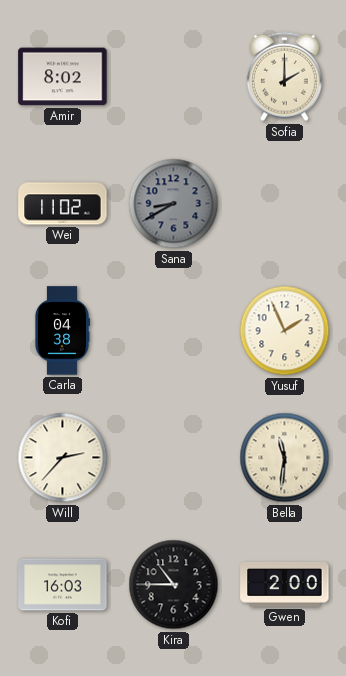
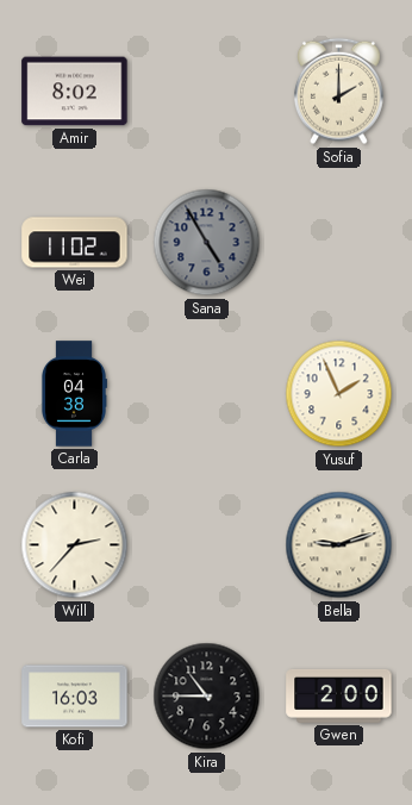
Sana: 8:40 -> 4:55
Bella: 11:31 -> 9:12
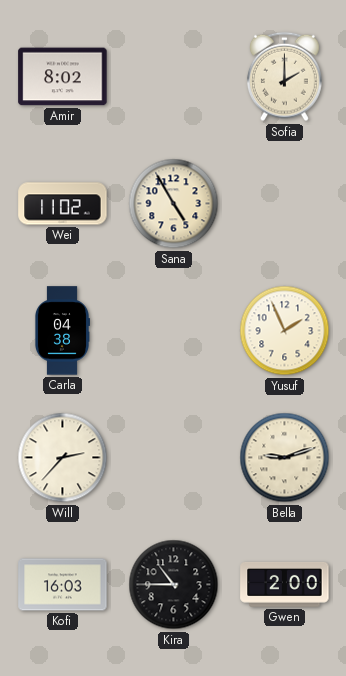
Sana dial: grey -> cream
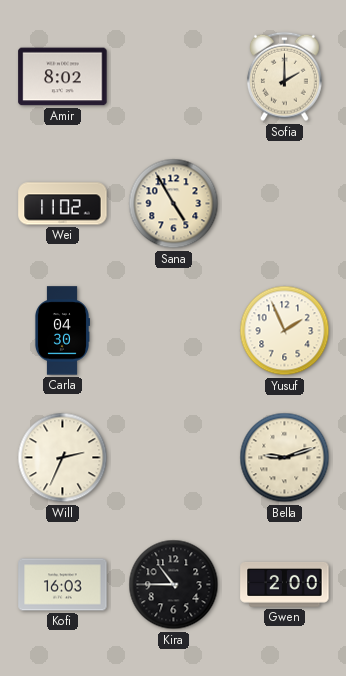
Carla: 04:38 -> 04:30
Will: 2:37 -> 2:34
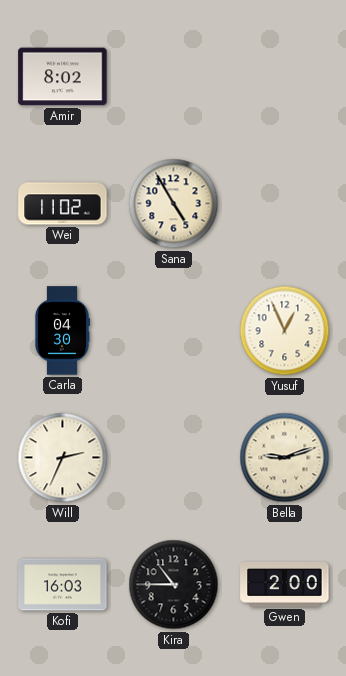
Sofia: 2:00 -> none
Yusuf: 1:56 -> 12:56
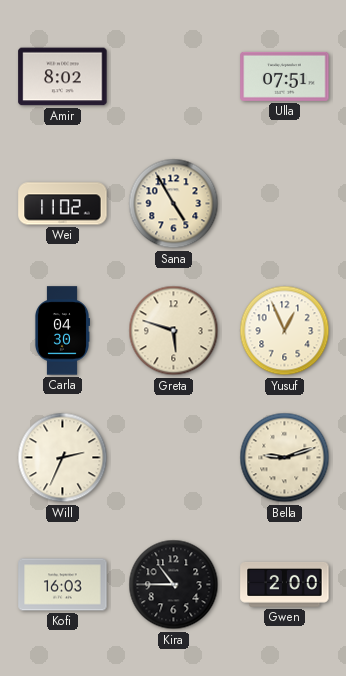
Ulla: none -> 07:51
Greta: none -> 5:48
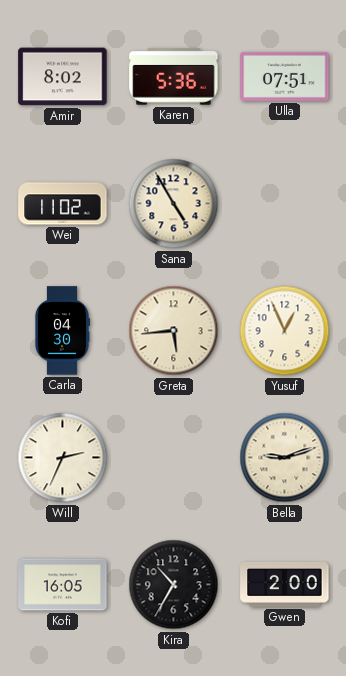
Karen: none -> 5:36
Greta: 5:48 -> 5:44
Kofi: 16:03 -> 16:05
Kira: 10:45 -> 10:35
